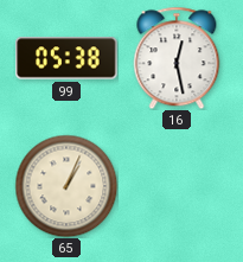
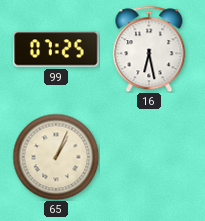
99: 05:38 -> 07:25
16: 12:28 -> 6:28
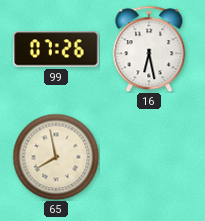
99: 07:25 -> 07:26
65: 1:04 -> 7:58
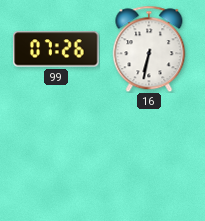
16: 6:28 -> 6:32
65: 7:58 -> none
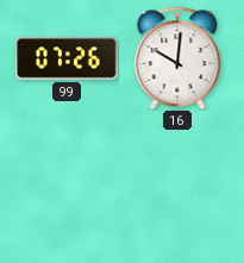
16: 6:32 -> 10:01
